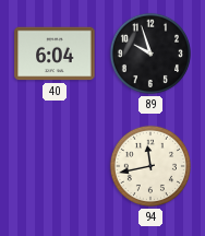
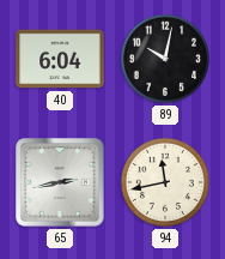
89: 9:57 -> 10:02
65: none -> 2:43
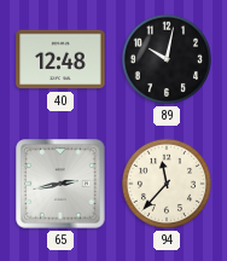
40: 6:04 -> 12:48
94: 11:43 -> 11:37
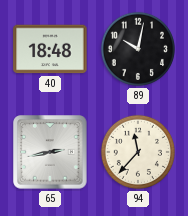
40: 12:48 -> 18:48
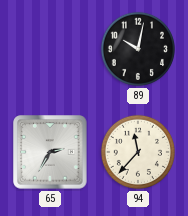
40: 18:48 -> none
65: 2:43 -> 2:35
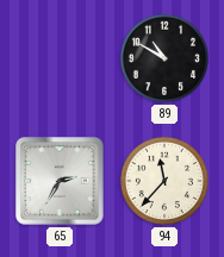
89: 10:02 -> 10:50
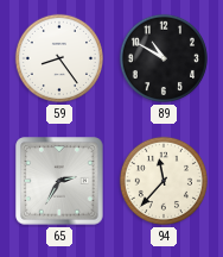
59: none -> 8:24
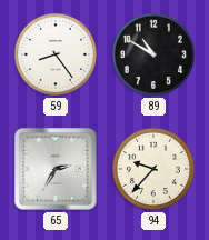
94: 11:37 -> 9:37
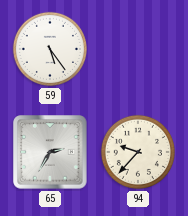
59: 8:24 -> 5:24
89: 10:50 -> none
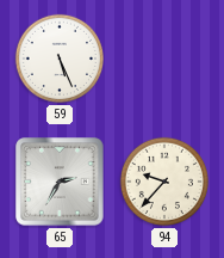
59: 5:24 -> 5:26
